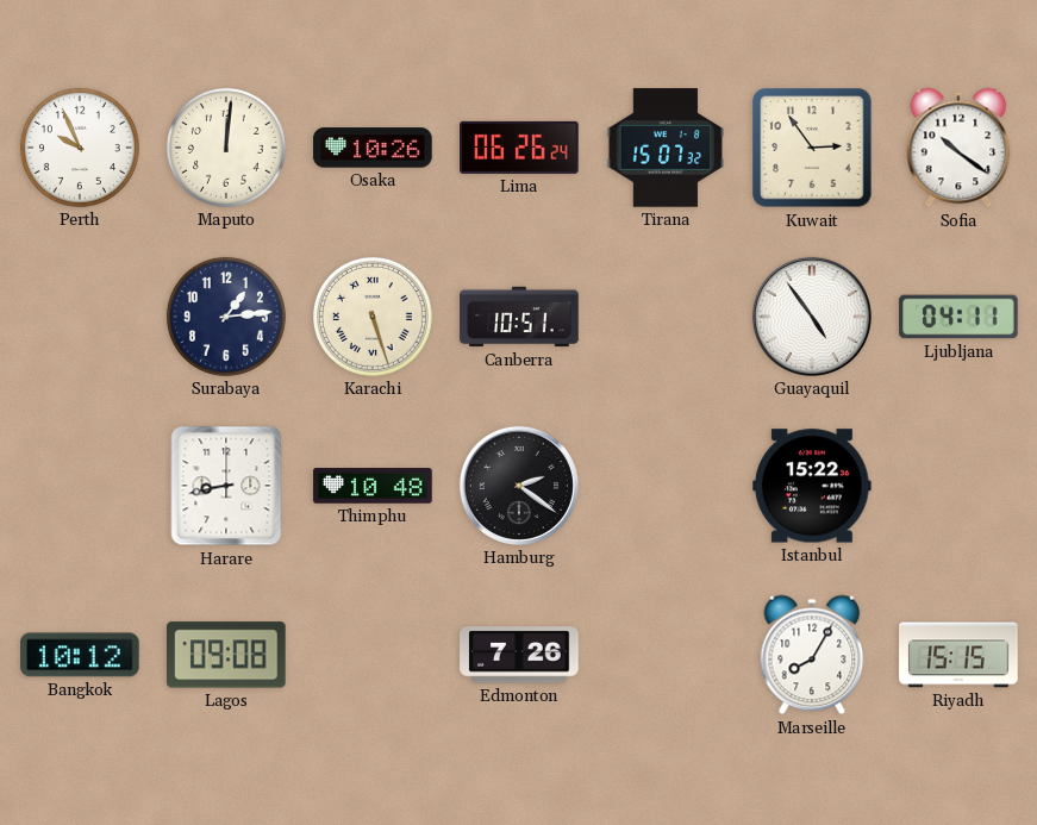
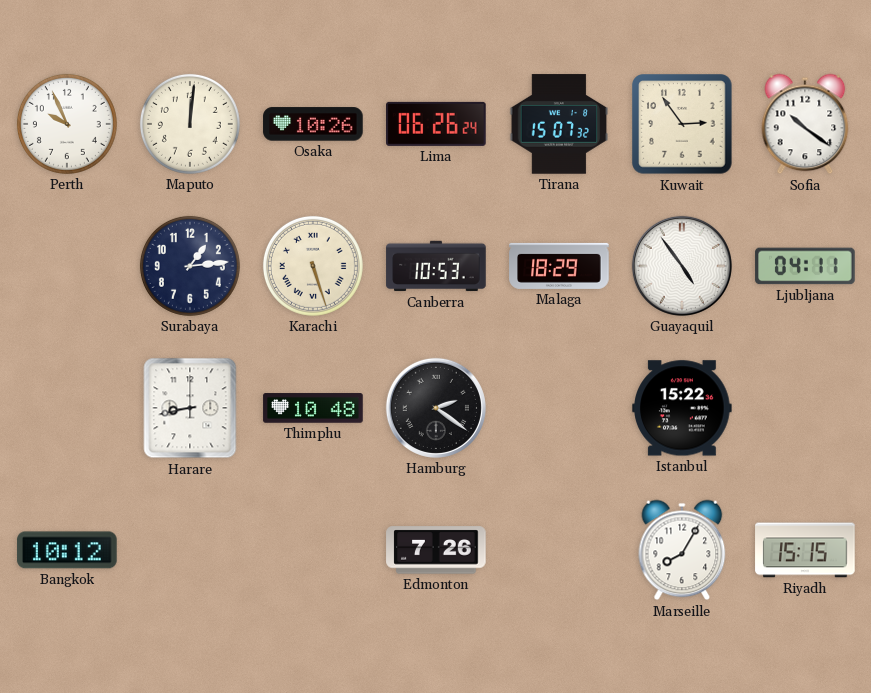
Canberra: 10:51 -> 10:53
Malaga: none -> 18:29
Lagos: 09:08 -> none
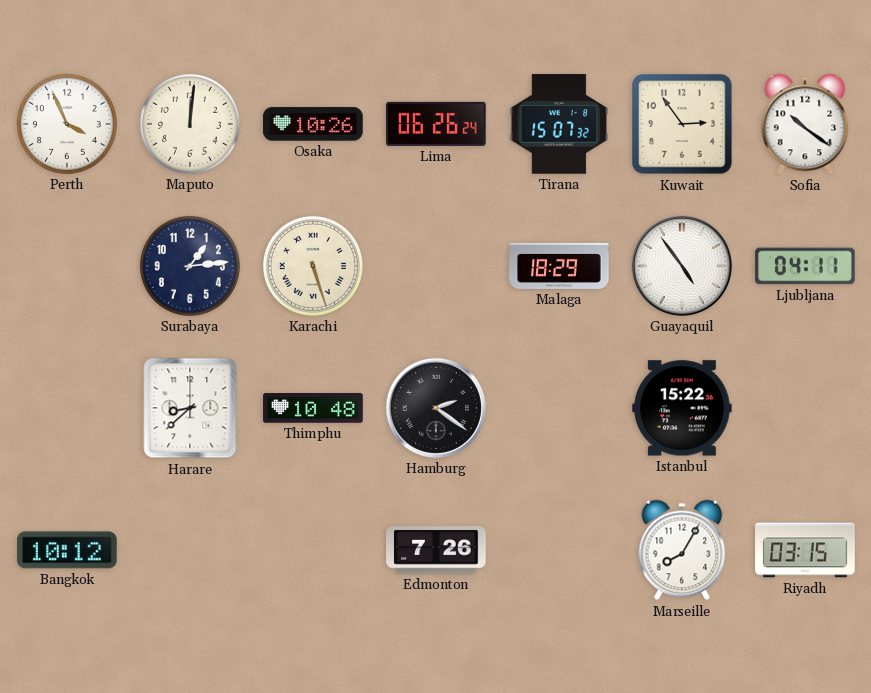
Perth: 9:56 -> 3:56
Canberra: 10:53 -> none
Harare: 8:43 -> 8:38
Riyadh: 15:15 -> 03:15
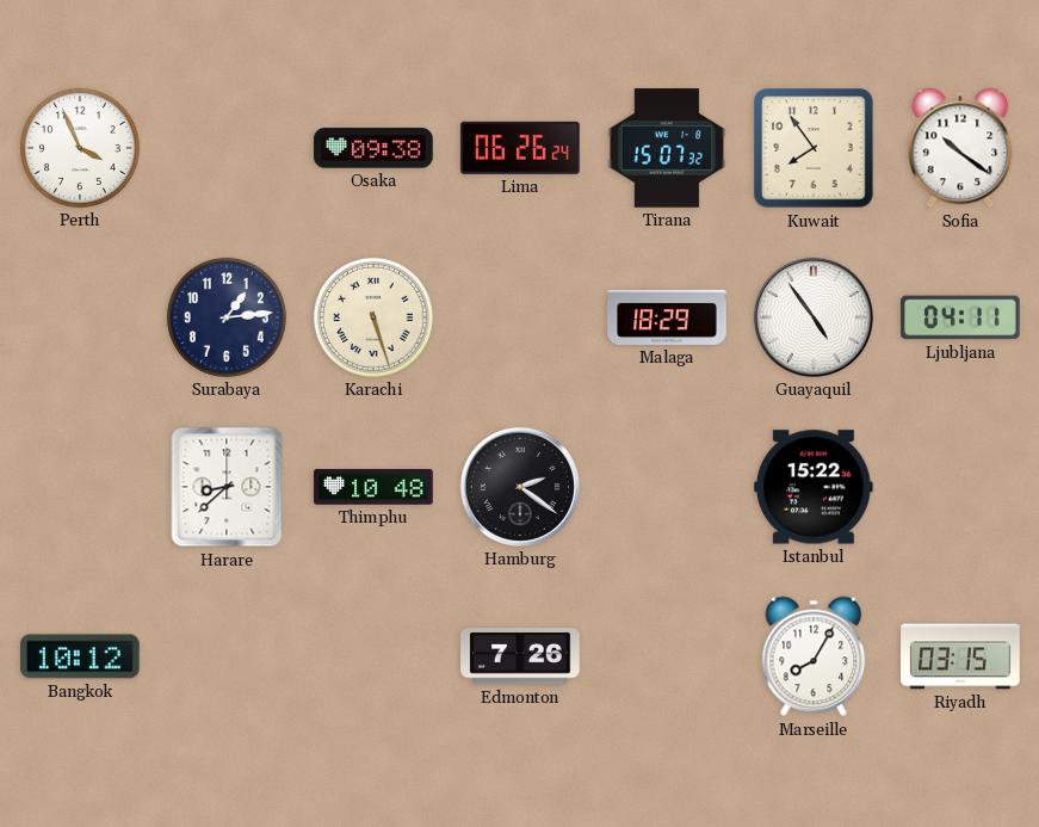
Maputo: 12:01 -> none
Osaka: 10:26 -> 09:38
Kuwait: 2:54 -> 7:54
